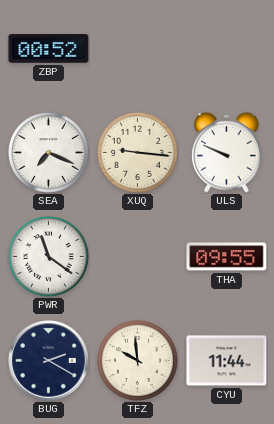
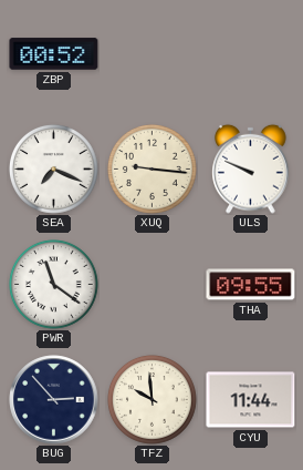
BUG: 2:20 -> 2:53
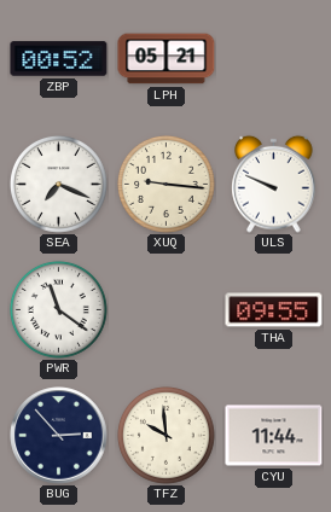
LPH: none -> 05:21
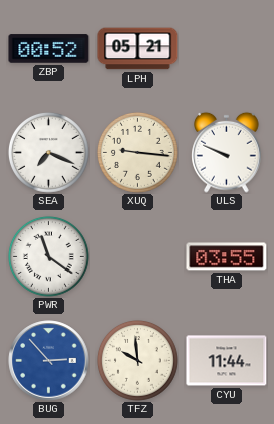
THA: 09:55 -> 03:55
BUG dial: navy -> blue
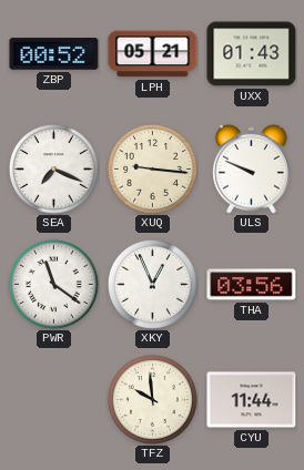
UXX: none -> 01:43
XKY: none -> 12:56
THA: 03:55 -> 03:56
BUG: 2:53 -> none
